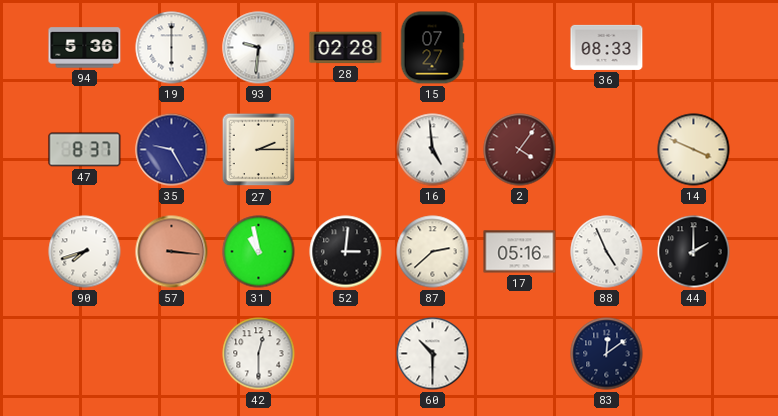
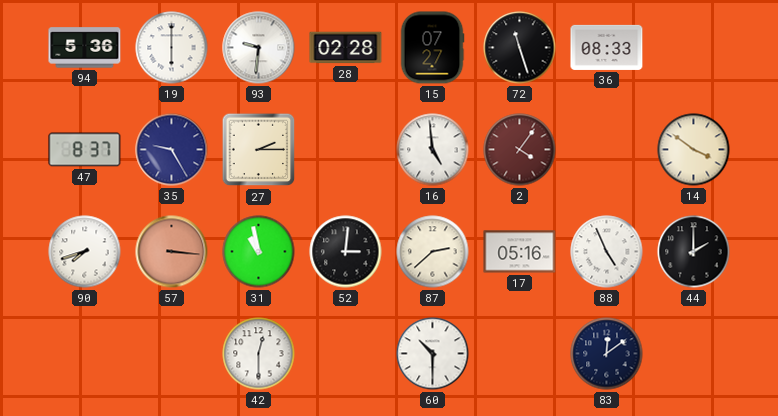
72: none -> 11:27
14: 3:49 -> 3:51
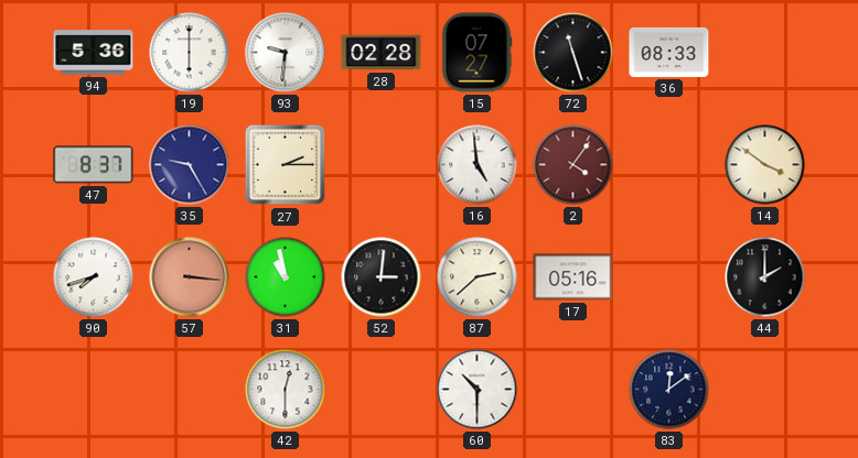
88: 4:56 -> none
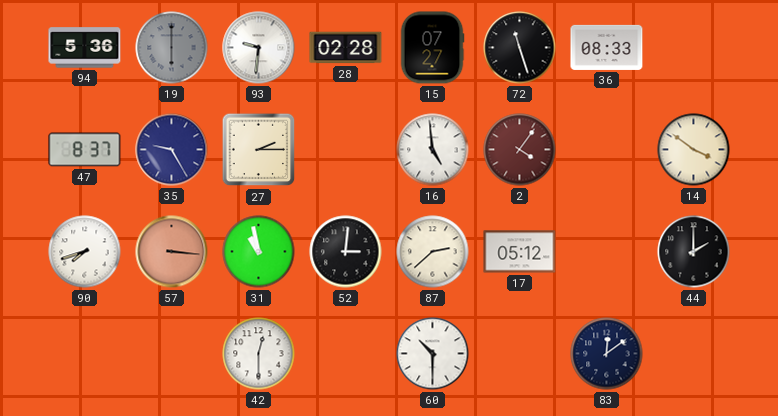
19 dial: white -> grey
17: 05:16 -> 05:12
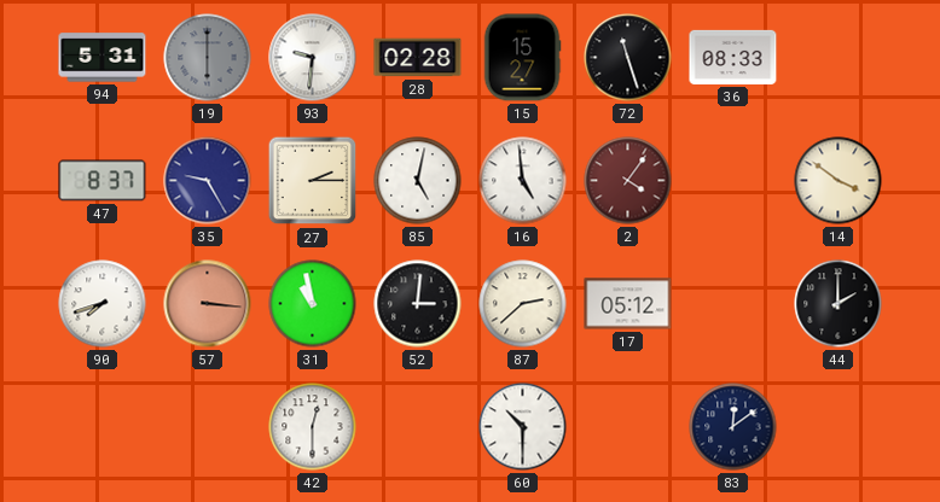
94: 5:36 -> 5:31
15: 07:27 -> 15:27
85: none -> 5:02
